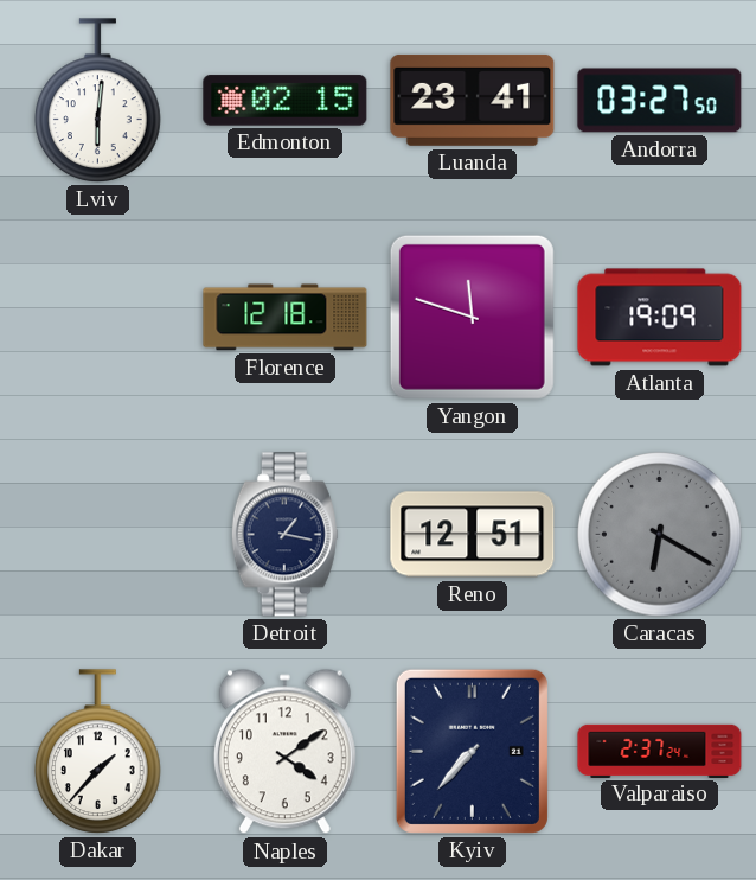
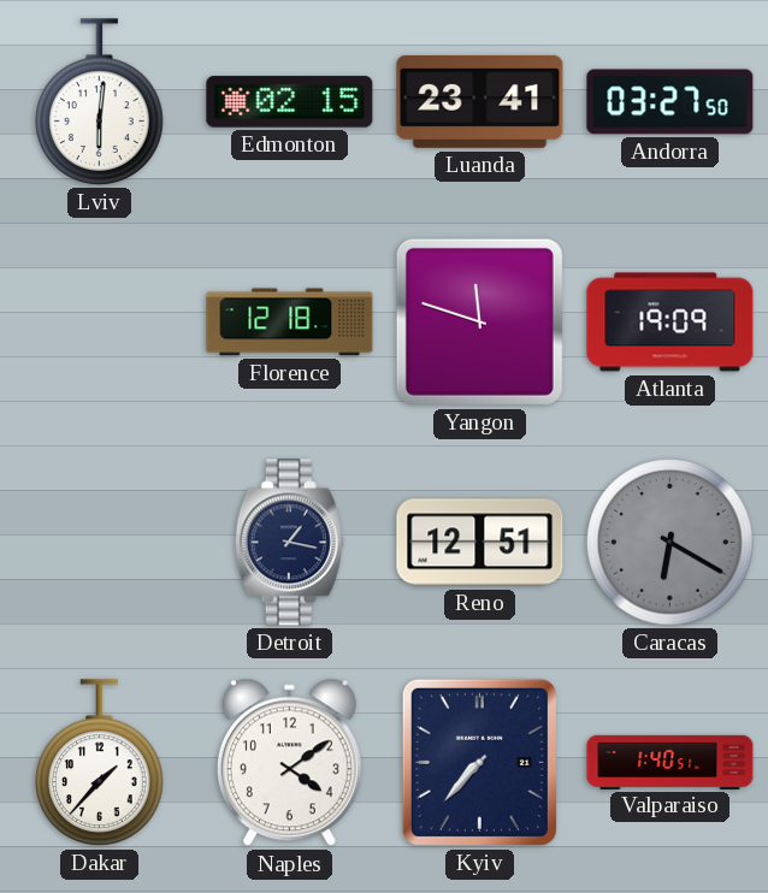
Valparaiso: 2:37 -> 1:40
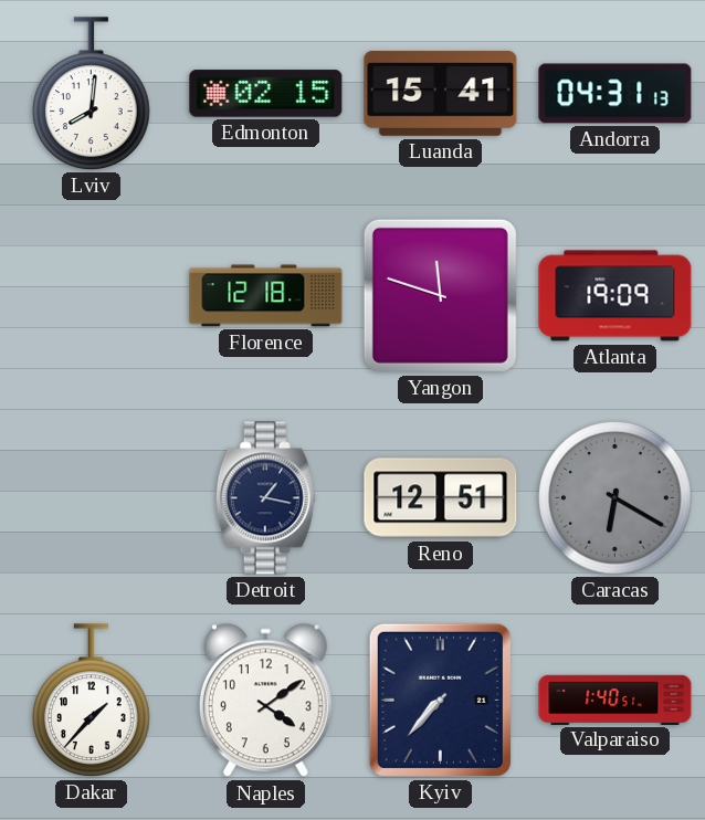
Lviv: 6:01 -> 8:01
Luanda: 23:41 -> 15:41
Andorra: 03:27 -> 04:31
